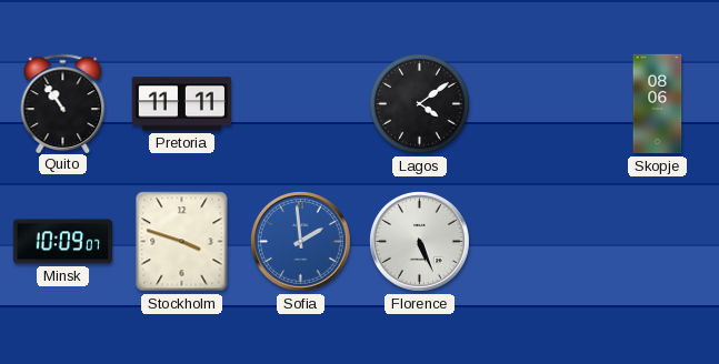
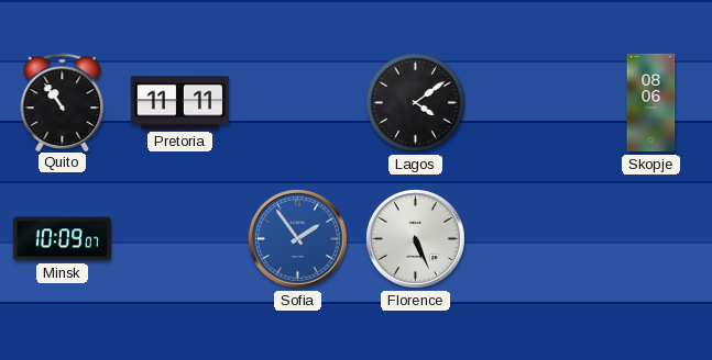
Stockholm: 3:48 -> none
Sofia: 1:59 -> 1:54
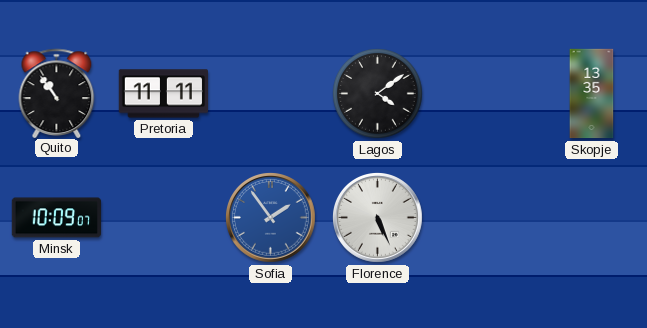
Skopje: 08:06 -> 13:35
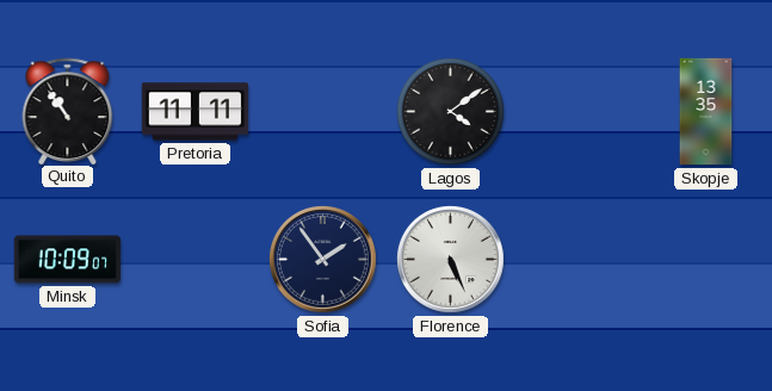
Sofia dial: blue -> navy
